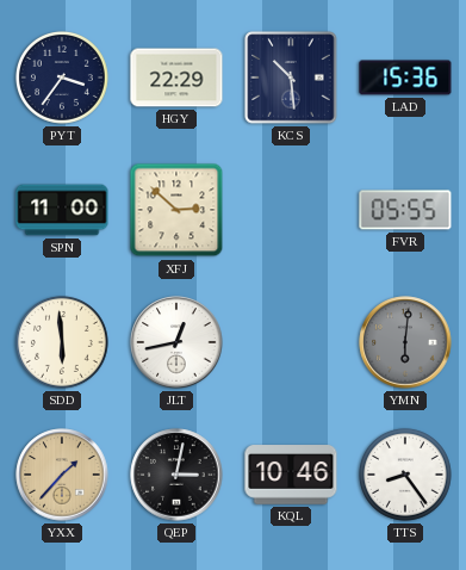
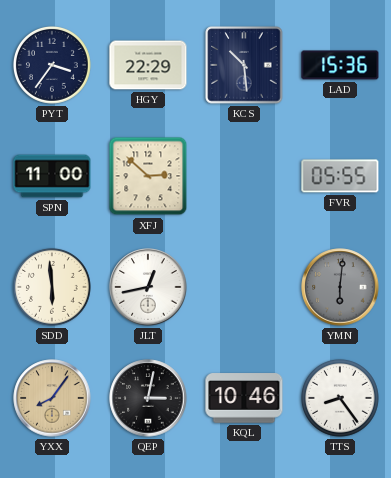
YXX: 1:37 -> 8:06
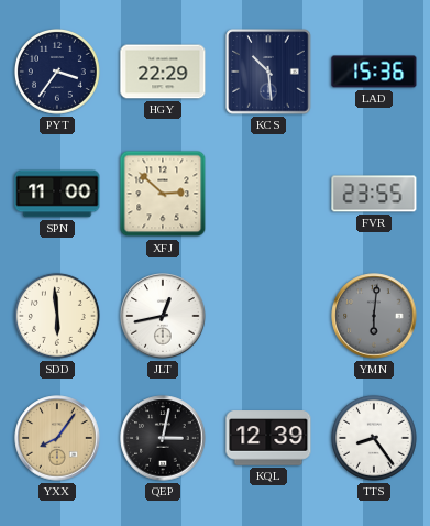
FVR: 05:55 -> 23:55
KQL: 10:46 -> 12:39
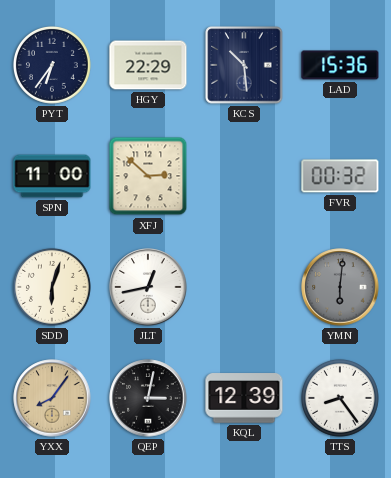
PYT: 3:36 -> 6:36
FVR: 23:55 -> 00:32
SDD: 5:59 -> 6:03
